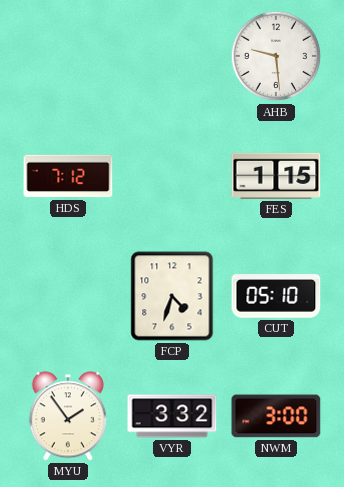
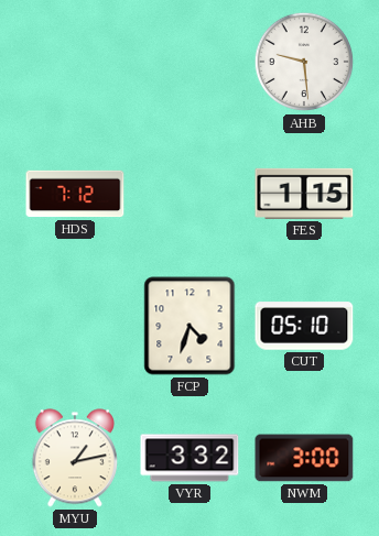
MYU: 1:54 -> 1:13
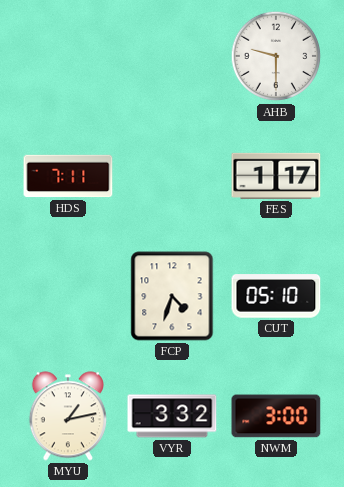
AHB: 9:29 -> 9:30
HDS: 7:12 -> 7:11
FES: 1:15 -> 1:17
